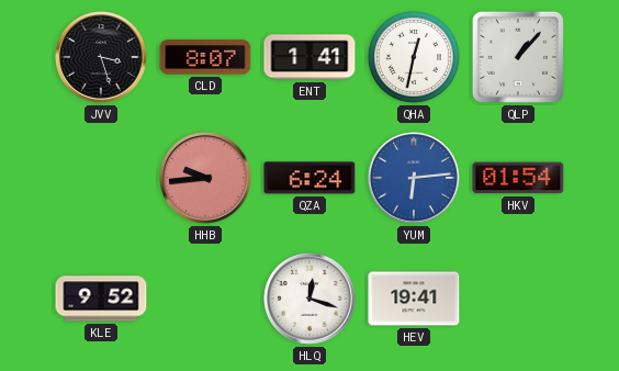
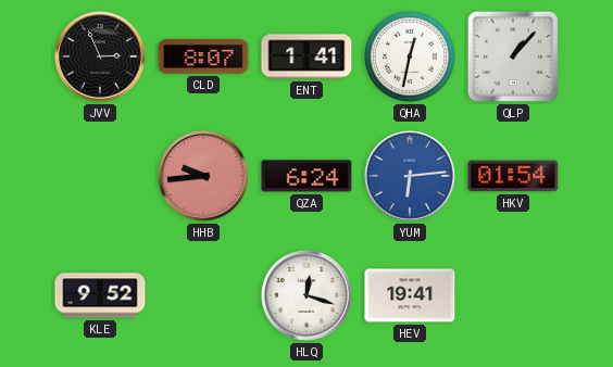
JVV: 3:27 -> 2:56
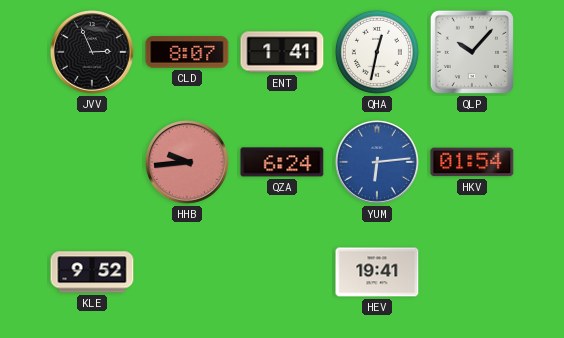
QLP: 1:07 -> 10:07
HLQ: 12:18 -> none
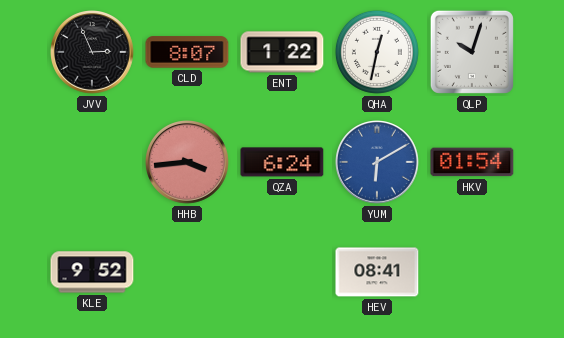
ENT: 1:41 -> 1:22
QLP: 10:07 -> 10:03
HHB: 9:44 -> 3:44
YUM: 6:14 -> 6:10
HEV: 19:41 -> 08:41
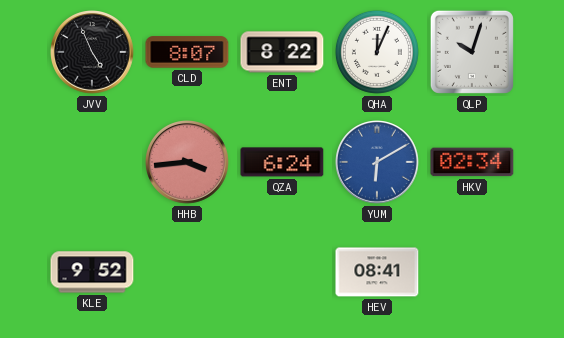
JVV: 2:56 -> 4:56
ENT: 1:22 -> 8:22
QHA: 12:32 -> 12:04
HKV: 01:54 -> 02:34
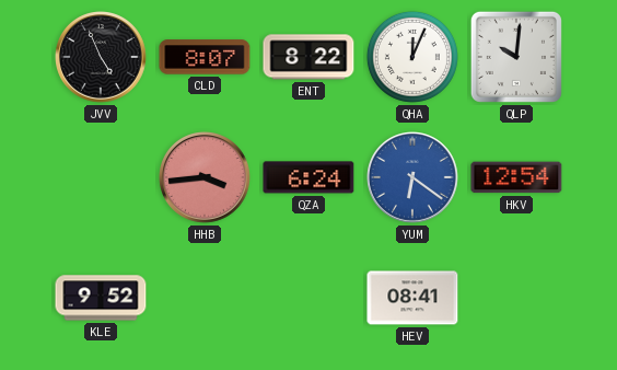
QLP: 10:03 -> 10:01
YUM: 6:10 -> 6:21
HKV: 02:34 -> 12:54
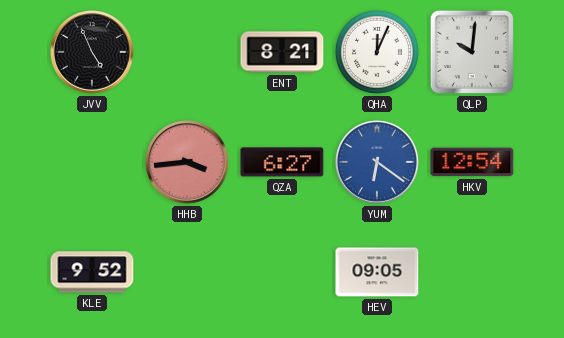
CLD: 8:07 -> none
ENT: 8:22 -> 8:21
QZA: 6:24 -> 6:27
HEV: 08:41 -> 09:05
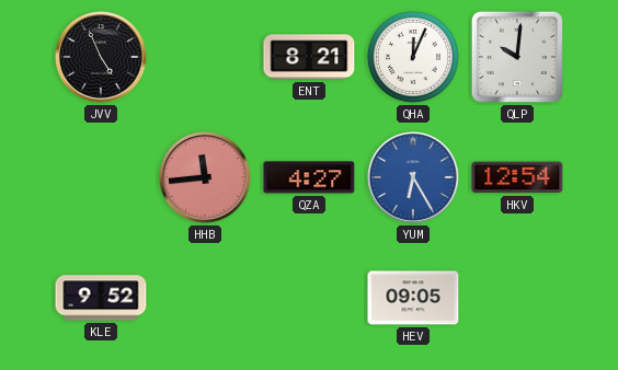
HHB: 3:44 -> 11:44
QZA: 6:27 -> 4:27
YUM: 6:21 -> 6:25
